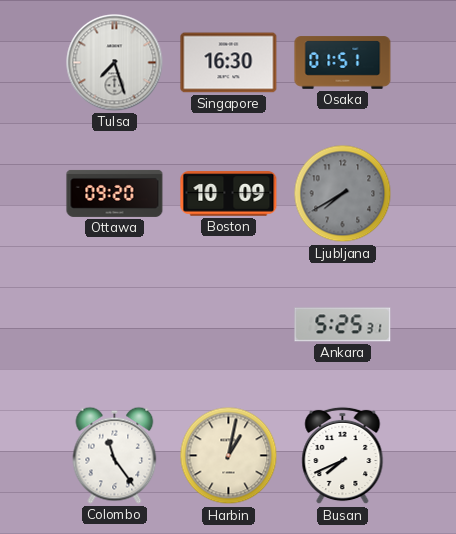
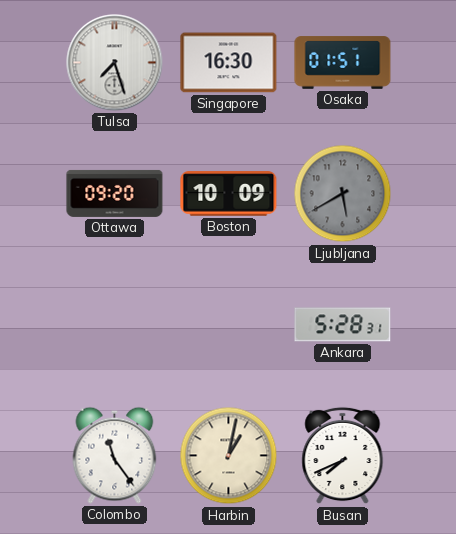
Ljubljana: 7:40 -> 5:40
Ankara: 5:25 -> 5:28
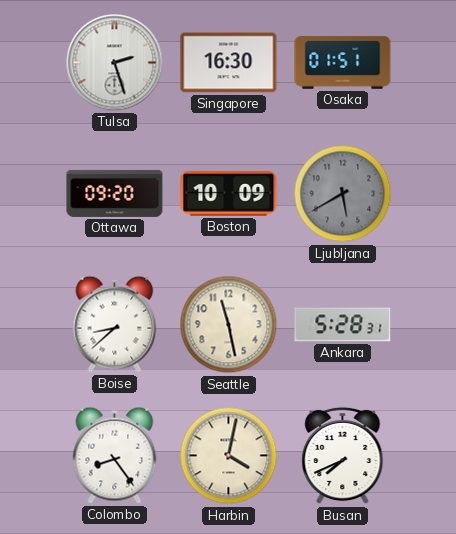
Tulsa: 7:27 -> 2:27
Boise: none -> 8:38
Seattle: none -> 11:28
Colombo: 11:24 -> 8:24
Harbin: 1:02 -> 4:02
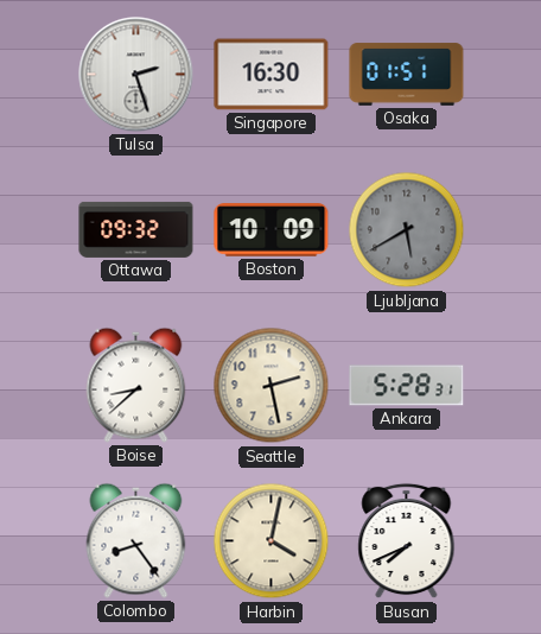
Ottawa: 09:20 -> 09:32
Seattle: 11:28 -> 2:28
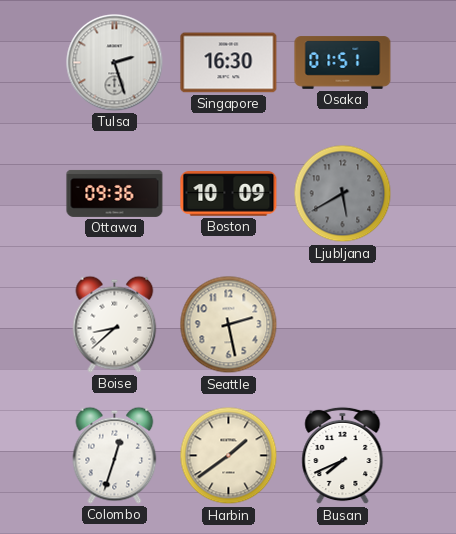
Ottawa: 09:32 -> 09:36
Ankara: 5:28 -> none
Colombo: 8:24 -> 12:33
Harbin: 4:02 -> 1:39
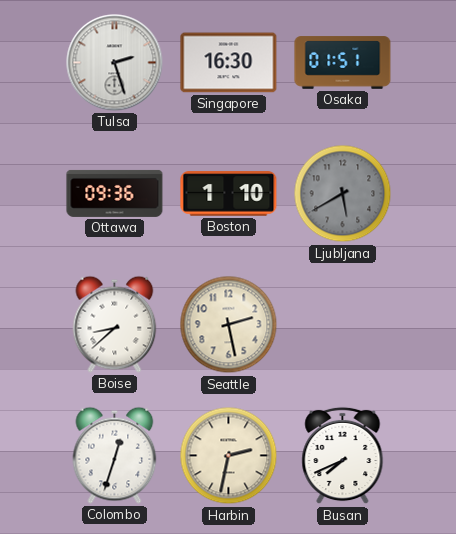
Boston: 10:09 -> 1:10
Harbin: 1:39 -> 2:32
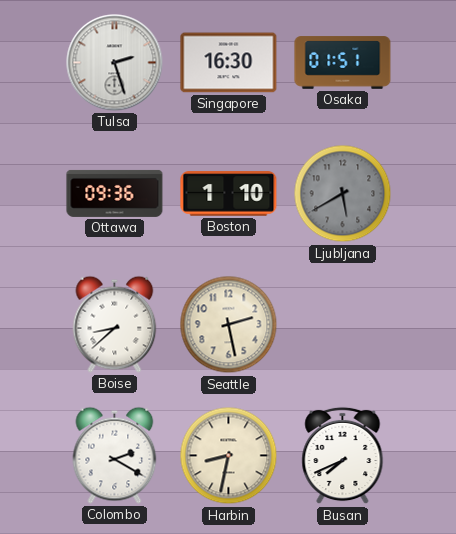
Colombo: 12:33 -> 2:20
Harbin: 2:32 -> 8:32
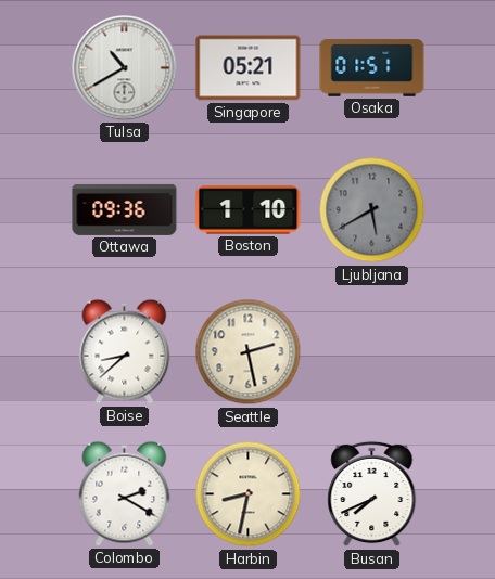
Tulsa: 2:27 -> 10:40
Singapore: 16:30 -> 05:21
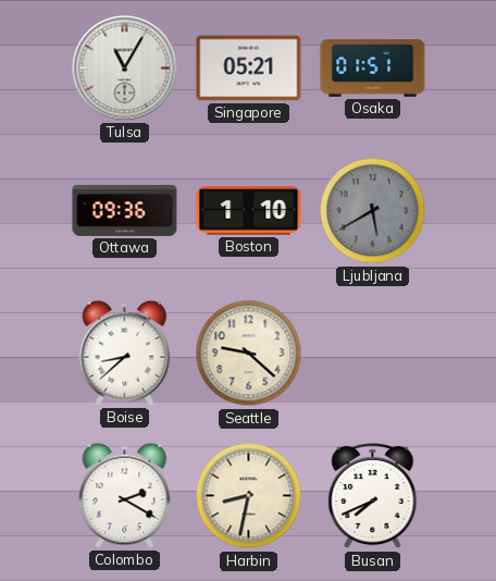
Tulsa: 10:40 -> 11:05
Seattle: 2:28 -> 9:22
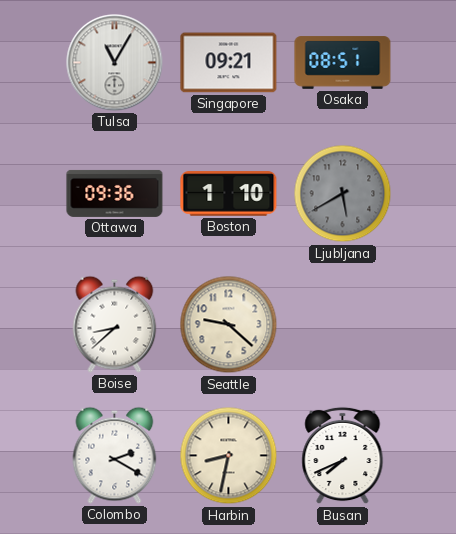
Singapore: 05:21 -> 09:21
Osaka: 01:51 -> 08:51
